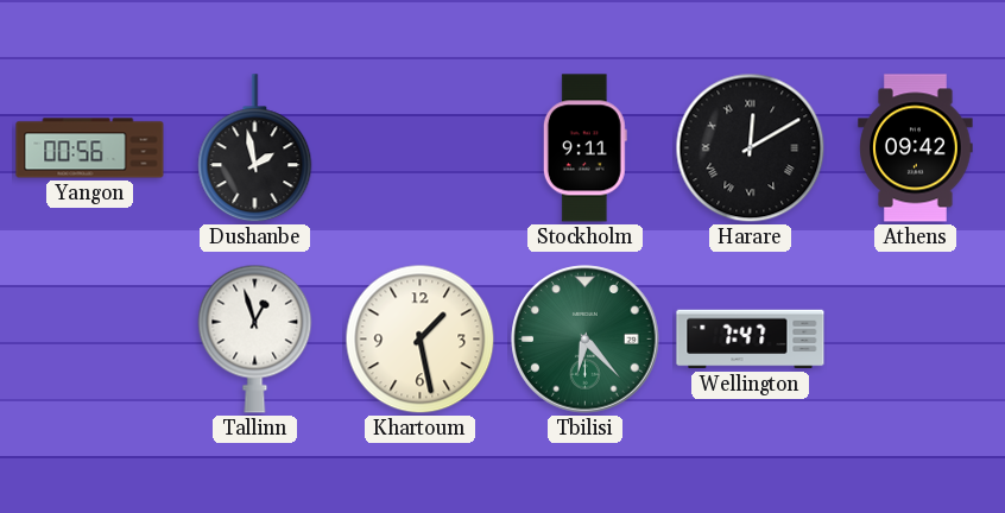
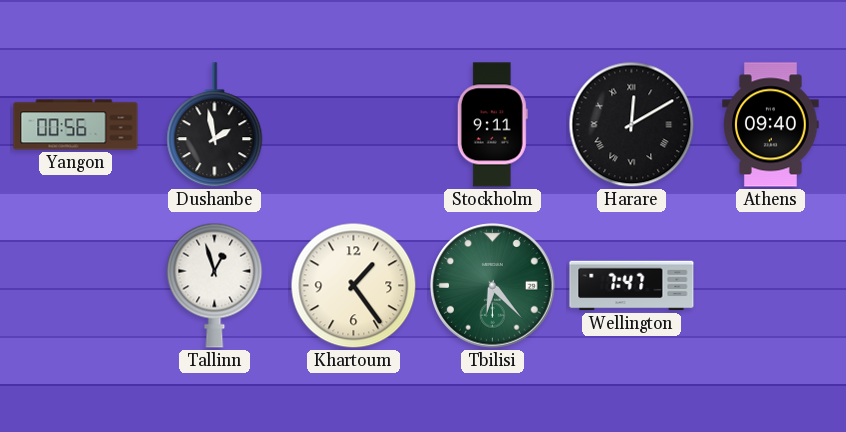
Athens: 09:42 -> 09:40
Khartoum: 1:28 -> 1:24
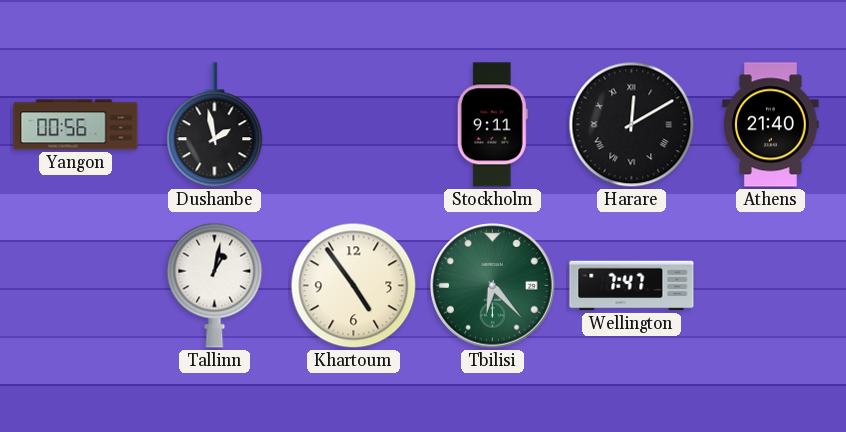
Athens: 09:40 -> 21:40
Tallinn: 12:57 -> 1:02
Khartoum: 1:24 -> 4:54
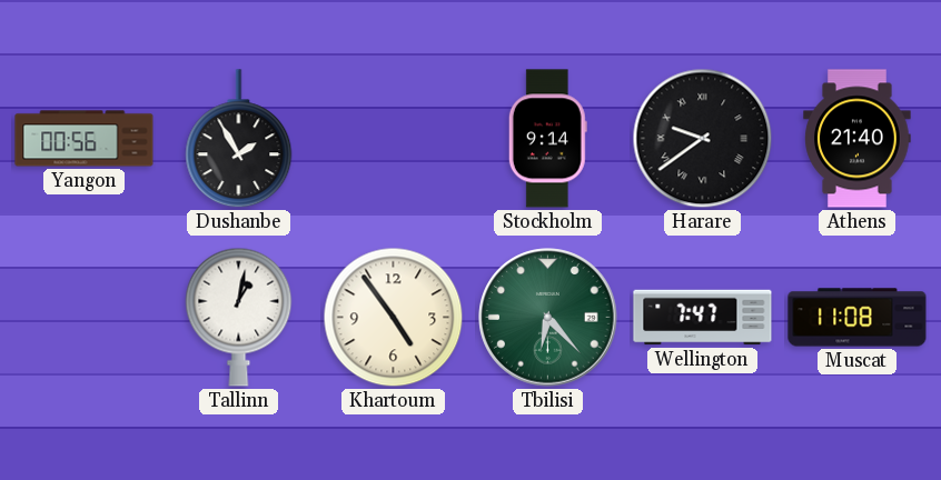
Dushanbe: 1:58 -> 1:55
Stockholm: 9:11 -> 9:14
Harare: 12:10 -> 9:39
Muscat: none -> 11:08
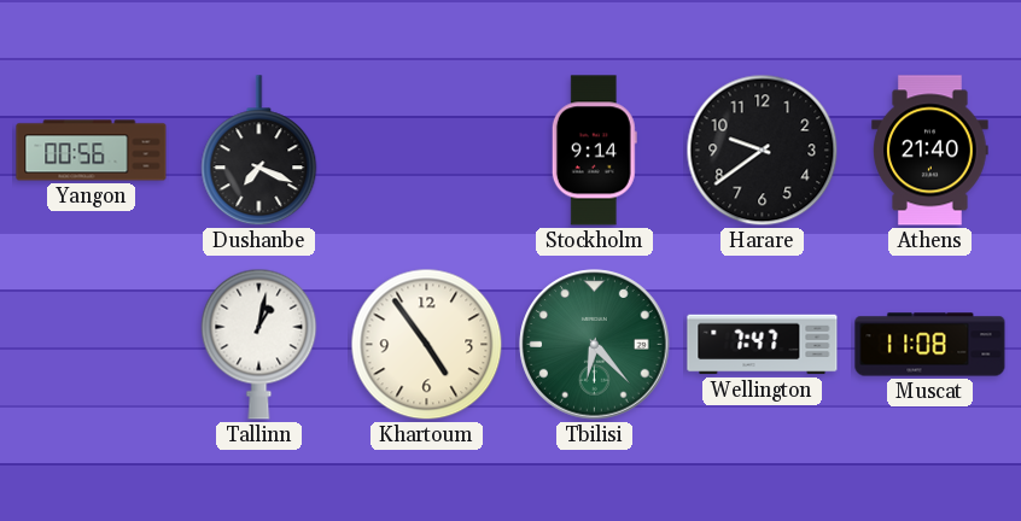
Dushanbe: 1:55 -> 7:19
Harare numerals: Roman -> Arabic
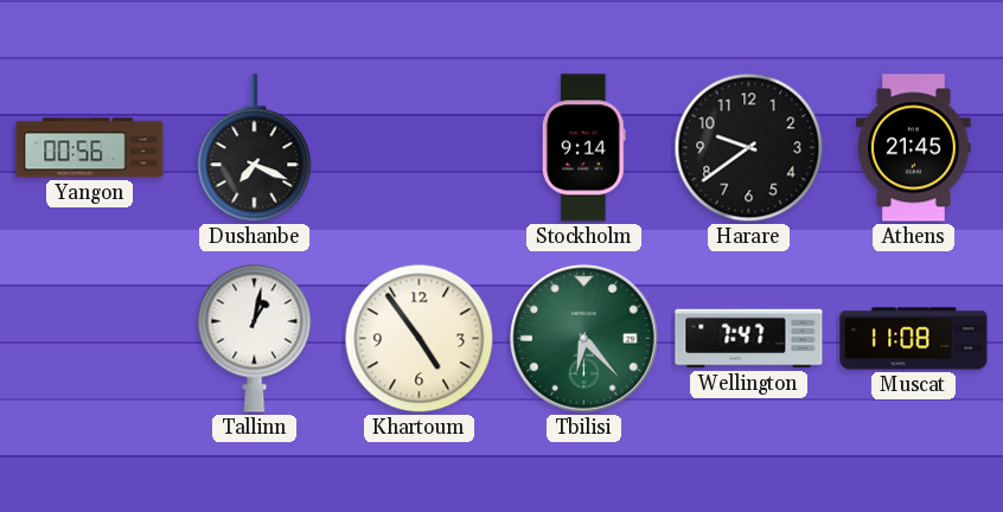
Athens: 21:40 -> 21:45
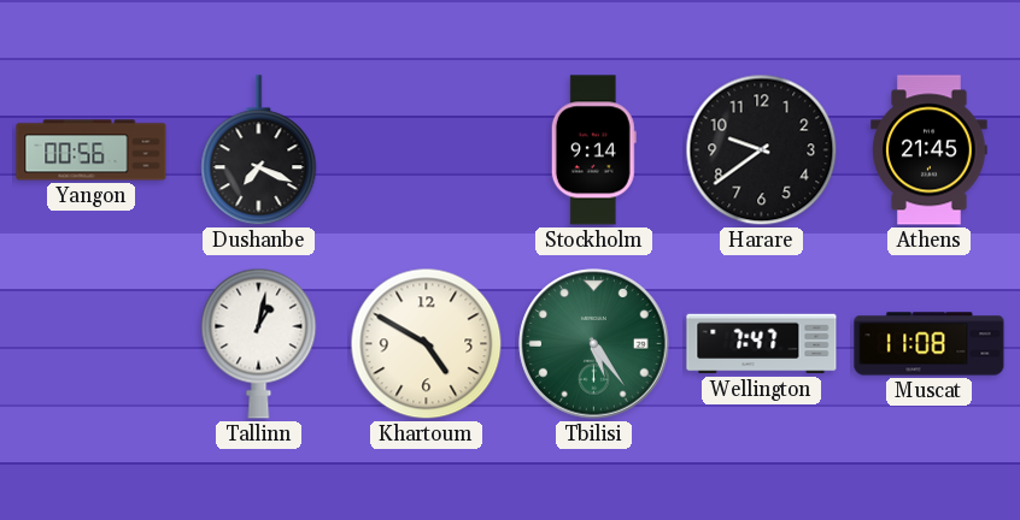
Khartoum: 4:54 -> 4:50
Tbilisi: 6:23 -> 5:24
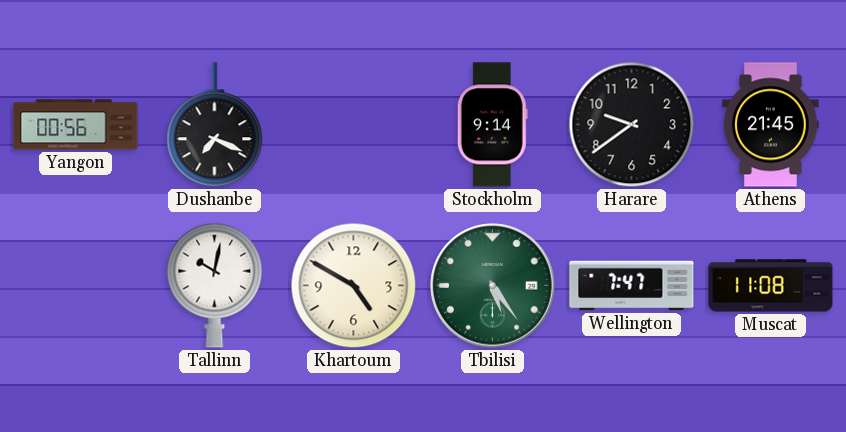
Tallinn: 1:02 -> 10:02
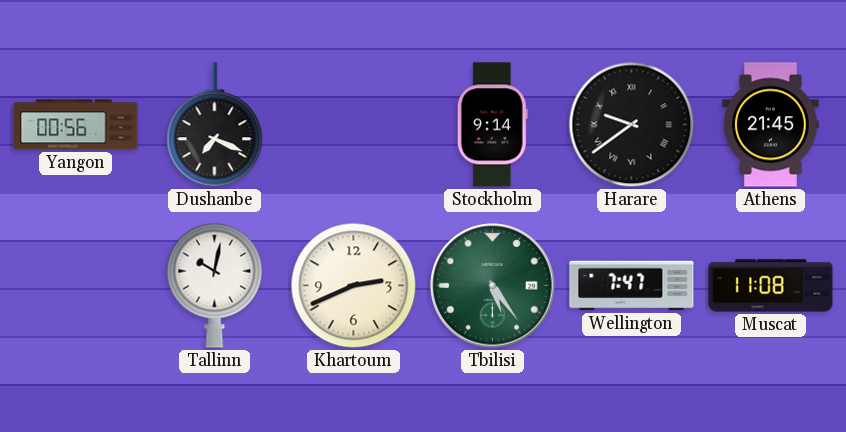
Harare numerals: Arabic -> Roman
Khartoum: 4:50 -> 2:41
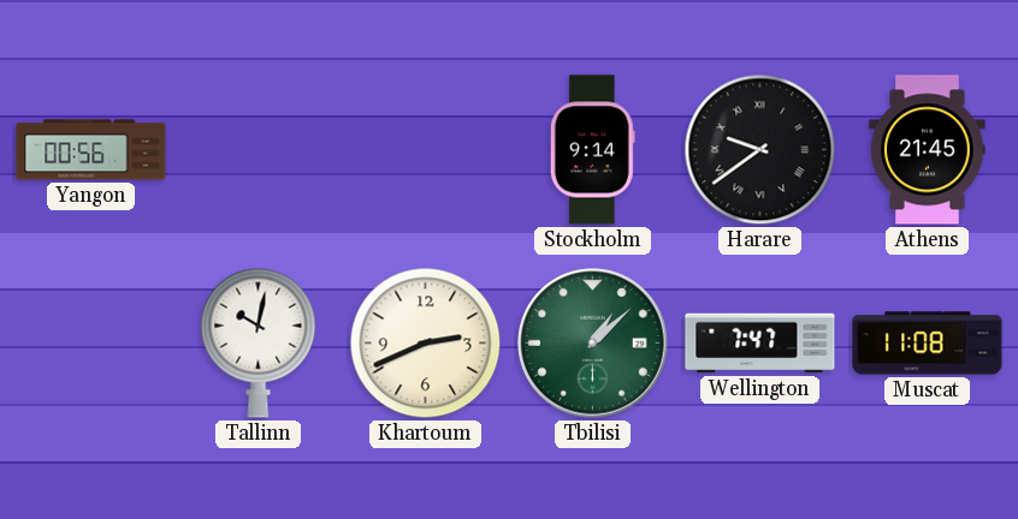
Dushanbe: 7:19 -> none
Tbilisi: 5:24 -> 1:08
